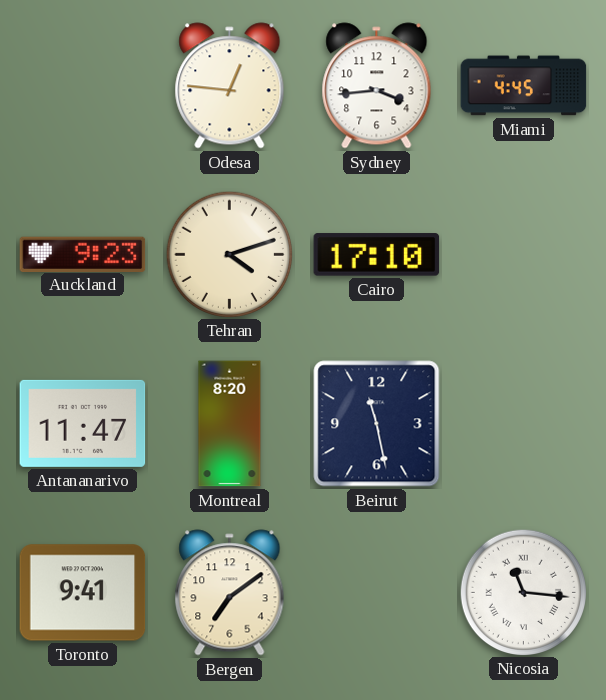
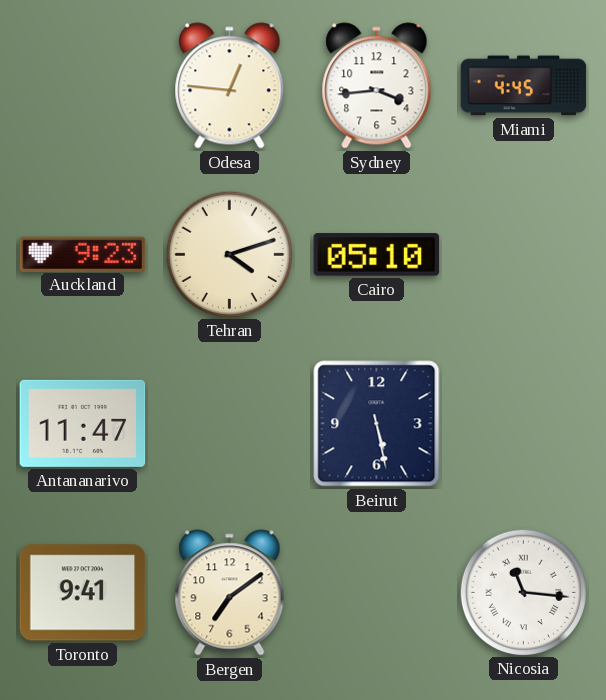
Cairo: 17:10 -> 05:10
Montreal: 8:20 -> none
Beirut: 11:28 -> 5:28
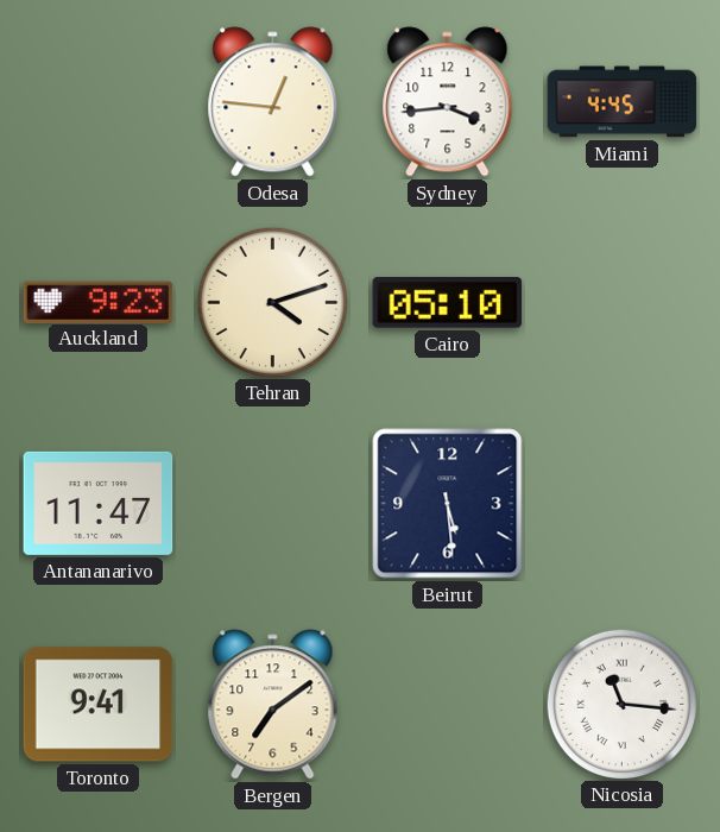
Beirut: 5:28 -> 5:29
